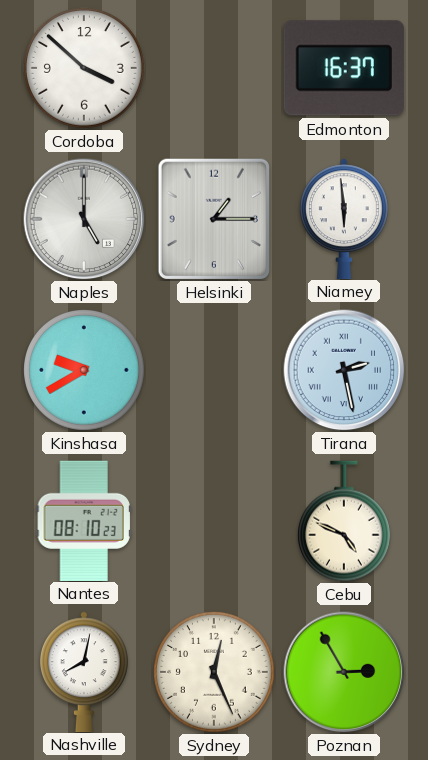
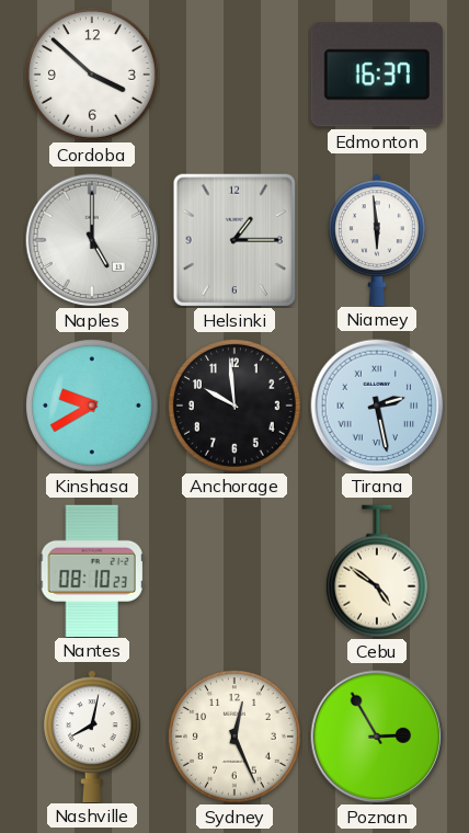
Anchorage: none -> 9:59
Cebu: 4:49 -> 4:51
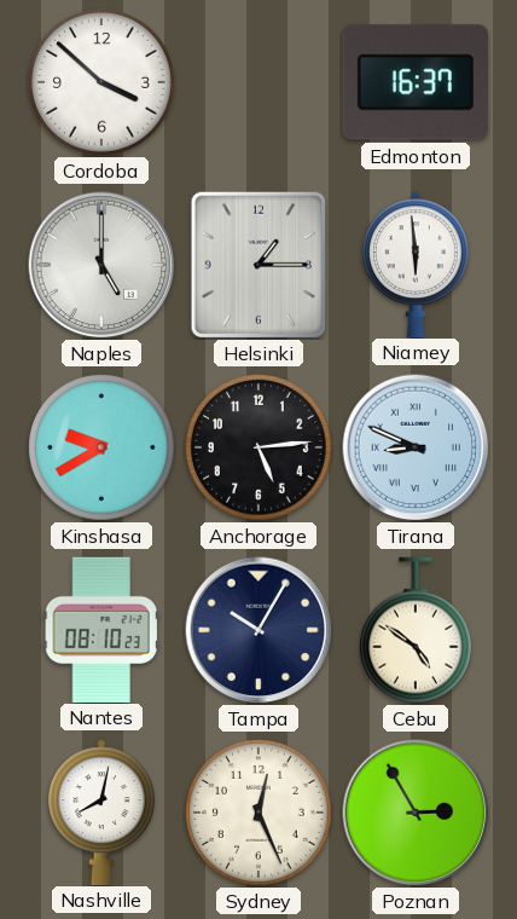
Anchorage: 9:59 -> 5:14
Tirana: 2:28 -> 8:49
Tampa: none -> 10:05
